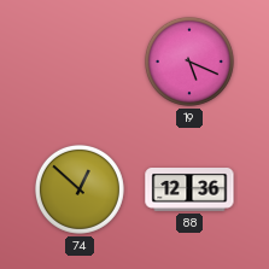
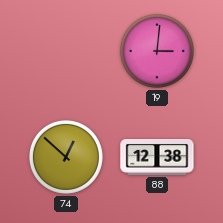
19: 5:19 -> 3:01
88: 12:36 -> 12:38
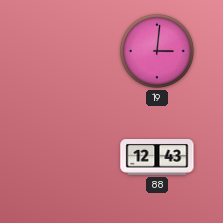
74: 12:52 -> none
88: 12:38 -> 12:43
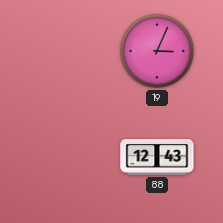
19: 3:01 -> 3:04
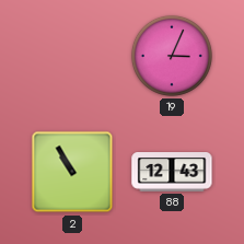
2: none -> 10:55
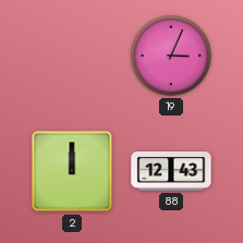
2: 10:55 -> 12:00
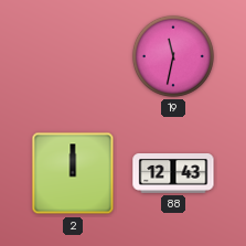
19: 3:04 -> 11:32
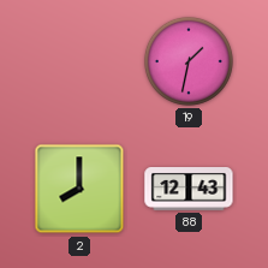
19: 11:32 -> 1:32
2: 12:00 -> 8:00
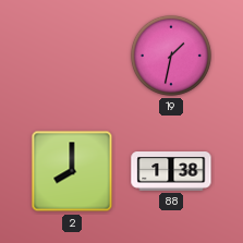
88: 12:43 -> 1:38
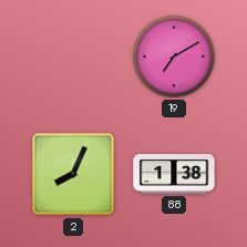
19: 1:32 -> 7:10
2: 8:00 -> 8:04
